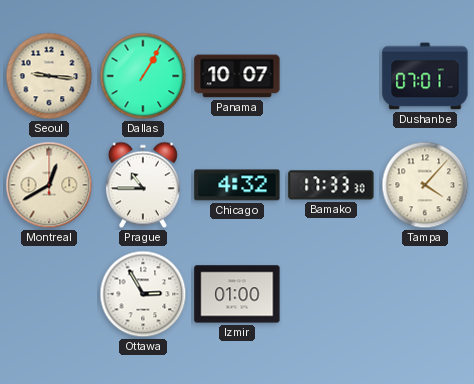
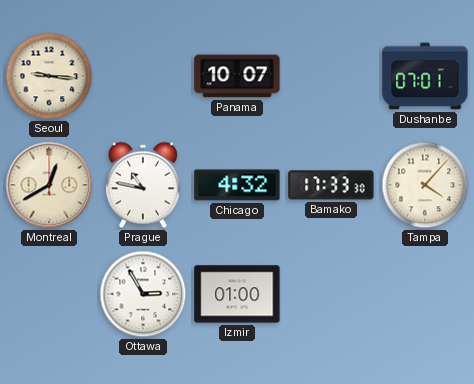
Dallas: 1:05 -> none
Prague: 10:45 -> 10:47
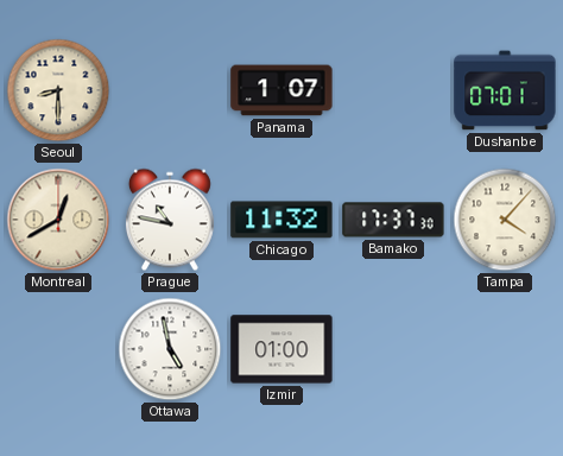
Seoul: 9:16 -> 8:30
Panama: 10:07 -> 1:07
Chicago: 4:32 -> 11:32
Bamako: 17:33 -> 17:37
Ottawa: 2:55 -> 4:58
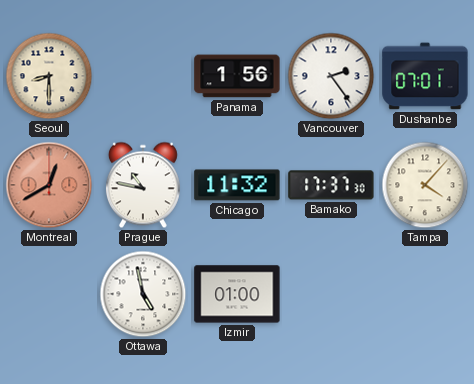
Panama: 1:07 -> 1:56
Vancouver: none -> 2:24
Montreal dial: cream -> salmon
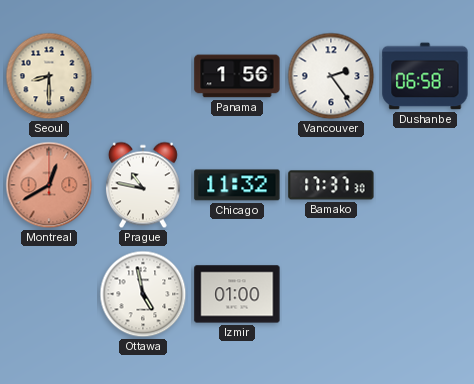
Dushanbe: 07:01 -> 06:58
Tampa: 4:07 -> none
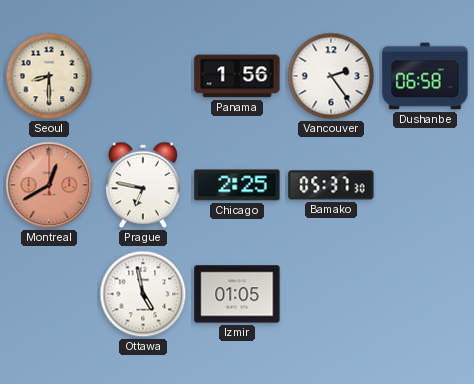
Prague: 10:47 -> 6:47
Chicago: 11:32 -> 2:25
Bamako: 17:37 -> 05:37
Izmir: 01:00 -> 01:05
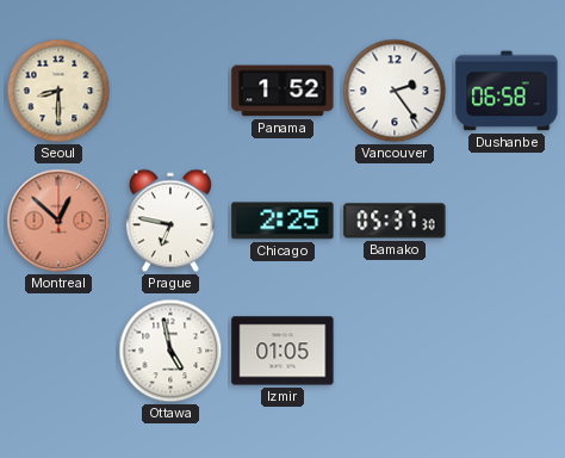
Panama: 1:56 -> 1:52
Montreal: 12:40 -> 12:52
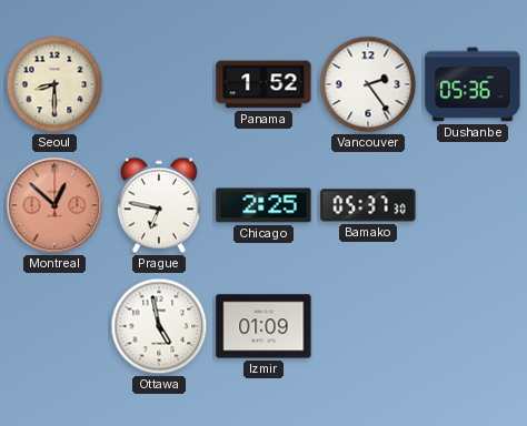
Dushanbe: 06:58 -> 05:36
Izmir: 01:05 -> 01:09
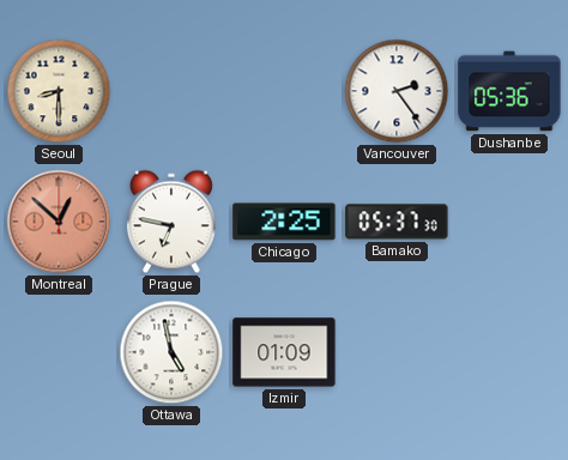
Panama: 1:52 -> none
